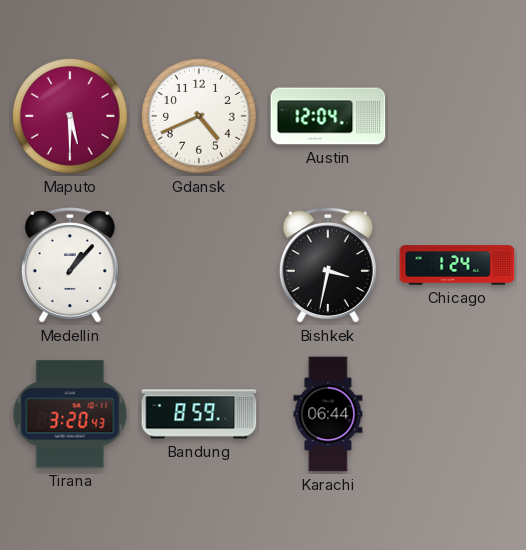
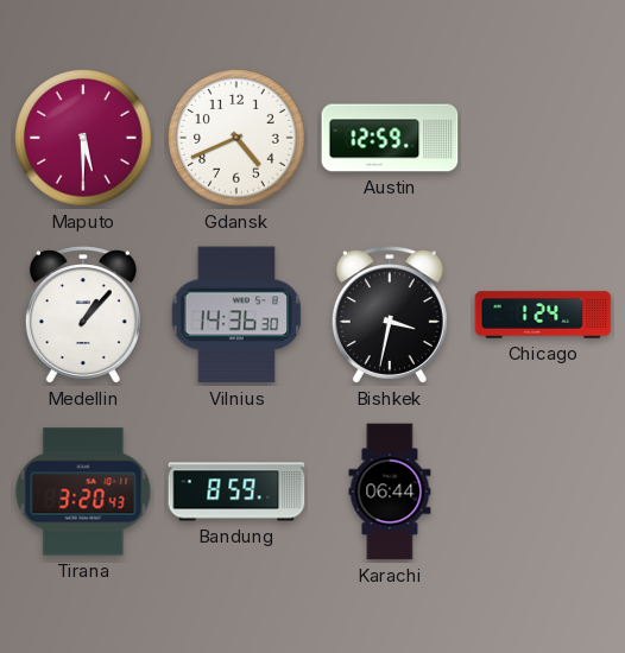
Austin: 12:04 -> 12:59
Vilnius: none -> 14:36
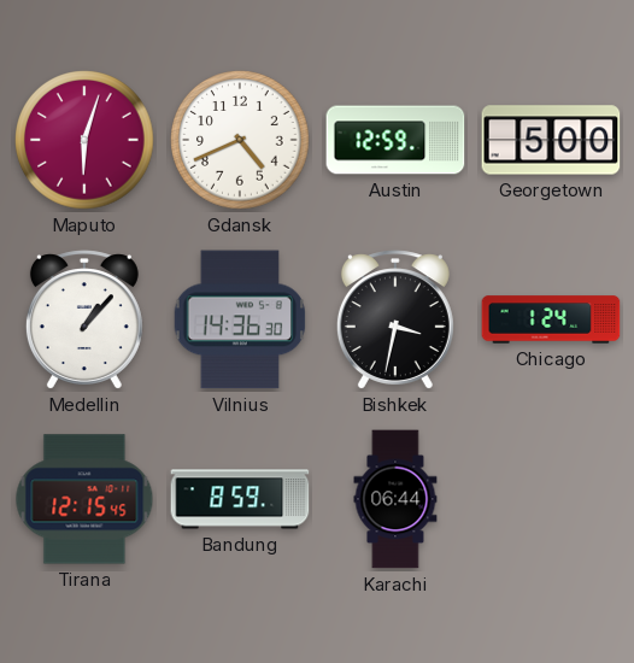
Maputo: 5:30 -> 6:03
Georgetown: none -> 5:00
Tirana: 3:20 -> 12:15
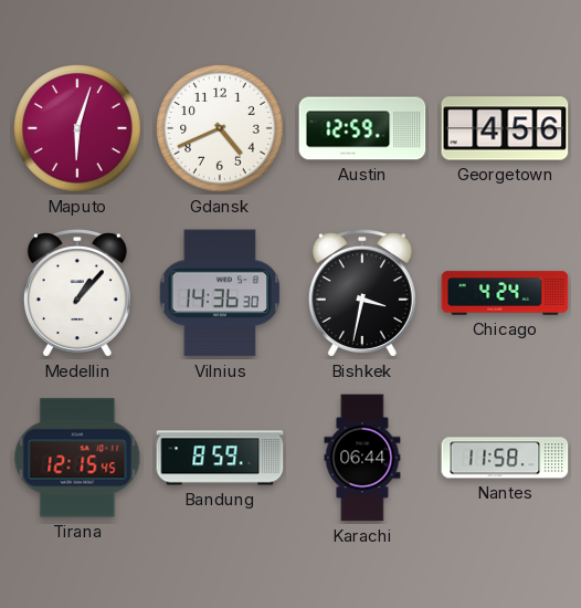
Georgetown: 5:00 -> 4:56
Chicago: 1:24 -> 4:24
Nantes: none -> 11:58
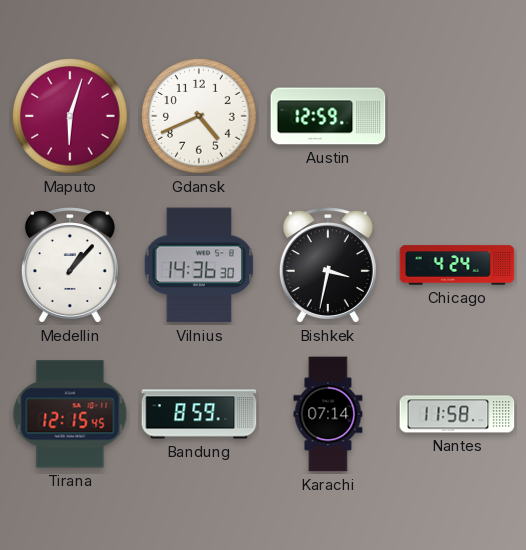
Georgetown: 4:56 -> none
Karachi: 06:44 -> 07:14
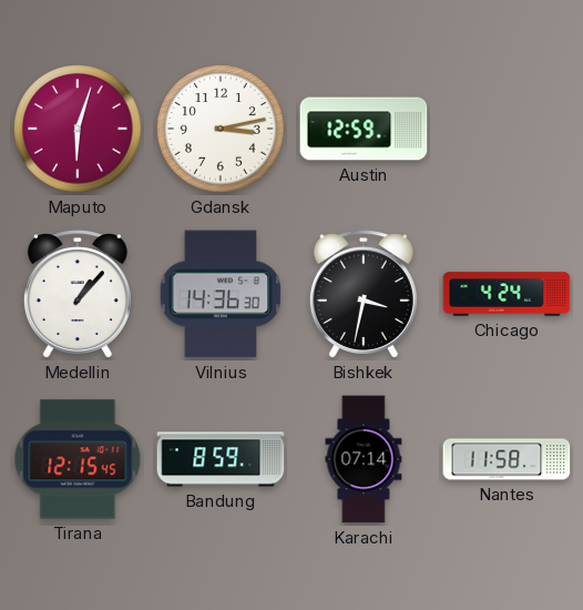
Gdansk: 4:41 -> 3:13
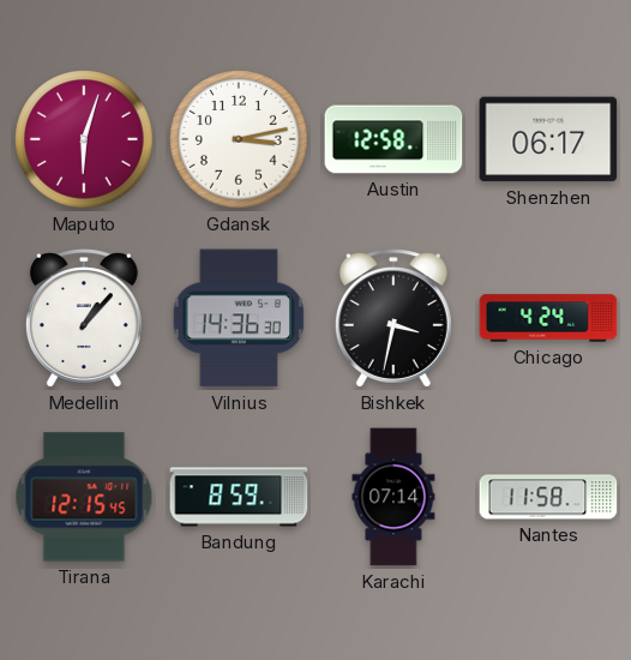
Austin: 12:59 -> 12:58
Shenzhen: none -> 06:17
